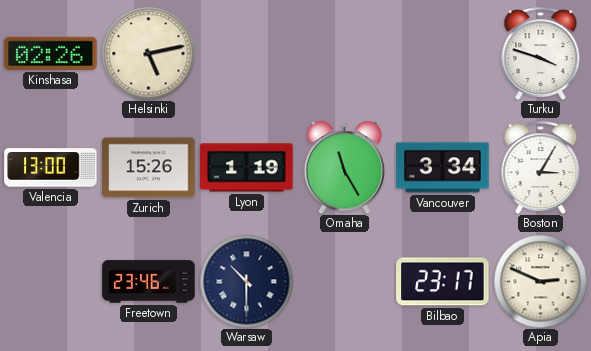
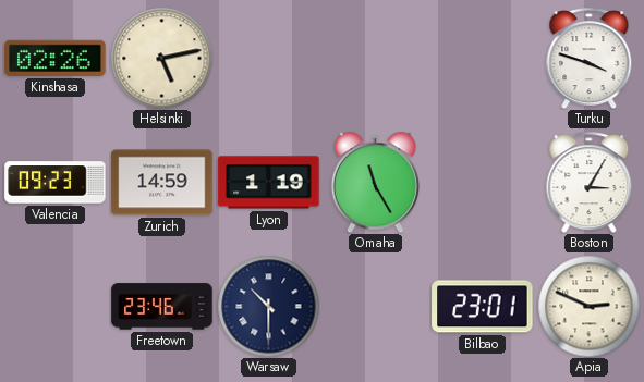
Valencia: 13:00 -> 09:23
Zurich: 15:26 -> 14:59
Vancouver: 3:34 -> none
Bilbao: 23:17 -> 23:01
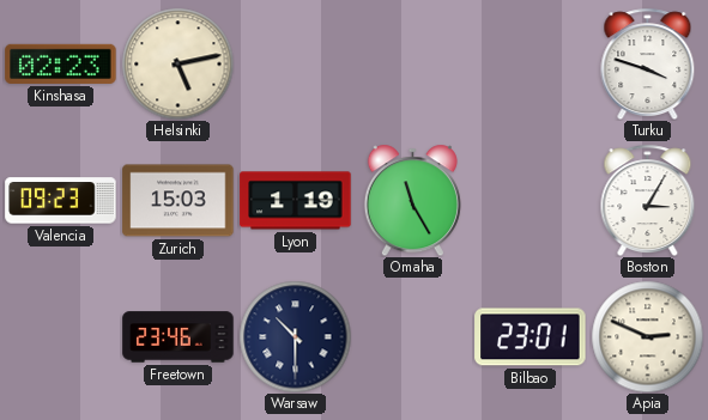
Kinshasa: 02:26 -> 02:23
Zurich: 14:59 -> 15:03
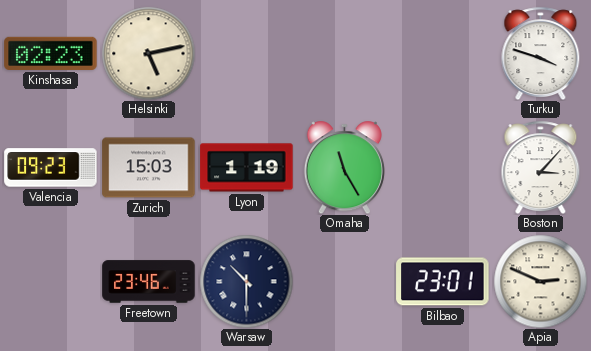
Boston: 3:05 -> 3:07
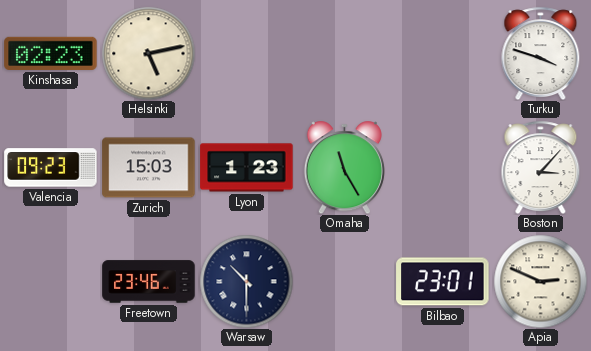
Lyon: 1:19 -> 1:23
